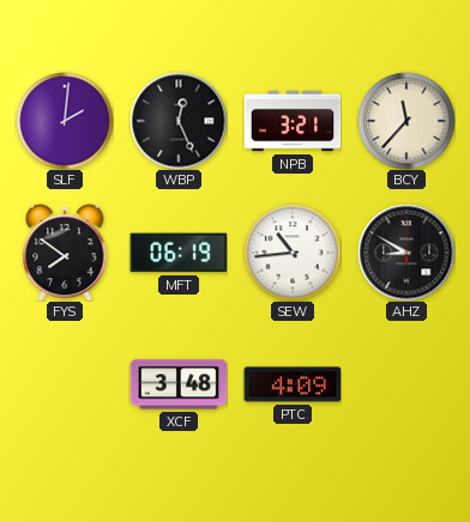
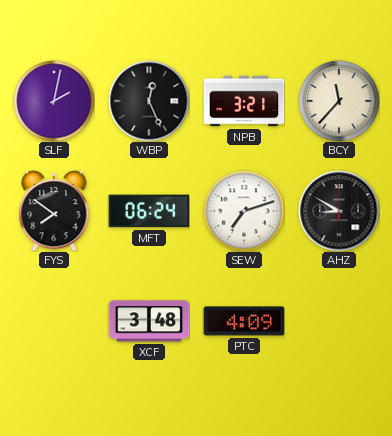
SLF: 2:01 -> 2:02
MFT: 06:19 -> 06:24
SEW: 10:44 -> 7:12
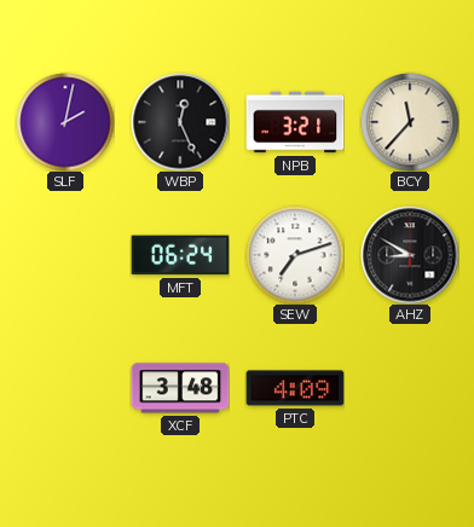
FYS: 7:51 -> none
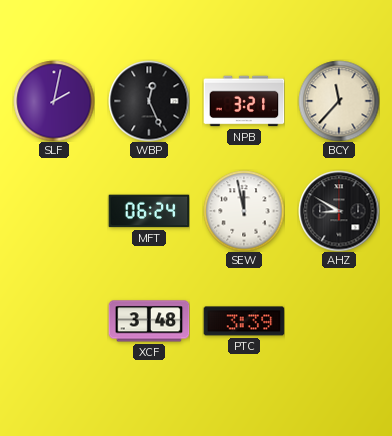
SEW: 7:12 -> 11:58
PTC: 4:09 -> 3:39
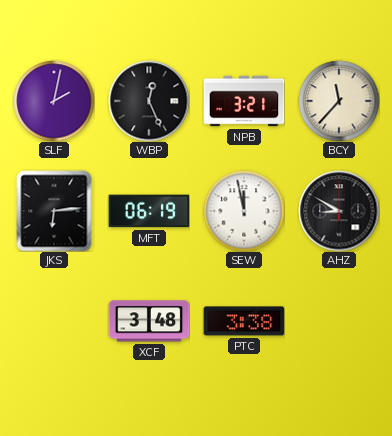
JKS: none -> 6:14
MFT: 06:24 -> 06:19
PTC: 3:39 -> 3:38
